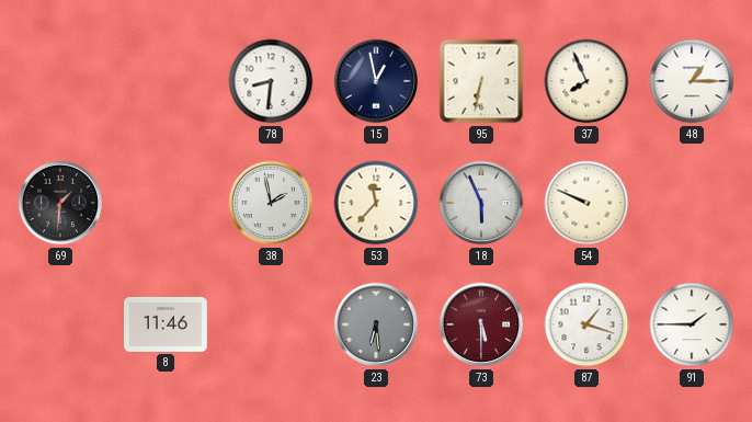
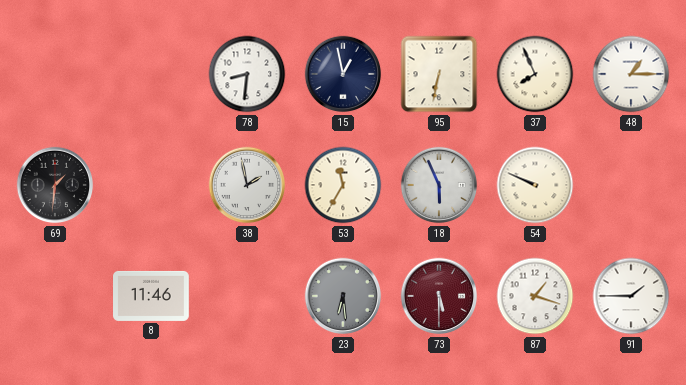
53: 11:37 -> 11:35
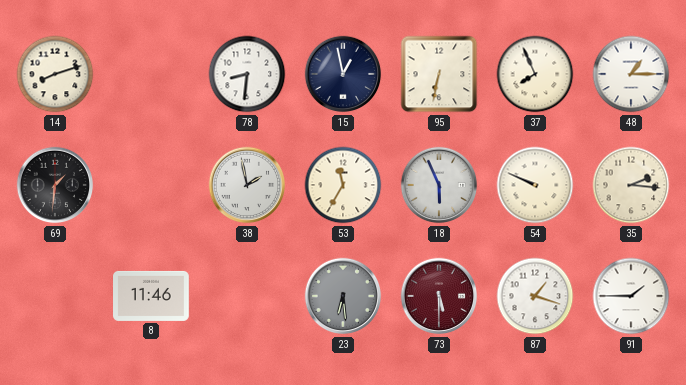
14: none -> 8:12
35: none -> 2:16
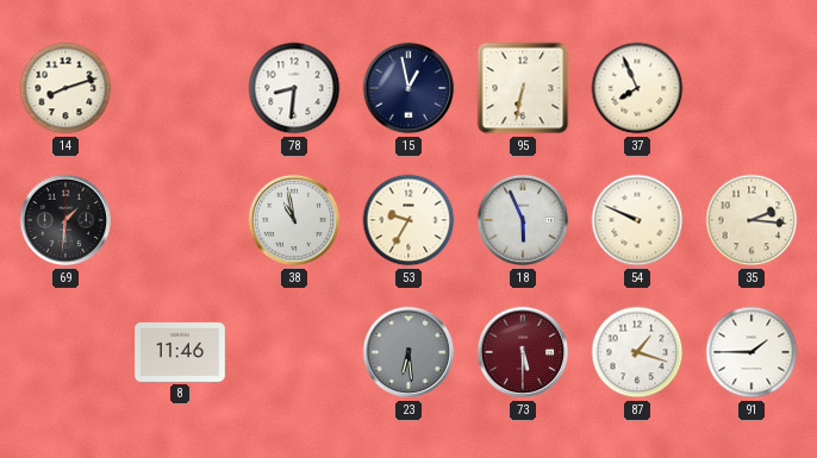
48: 1:15 -> none
38: 1:58 -> 10:58
53: 11:35 -> 9:35
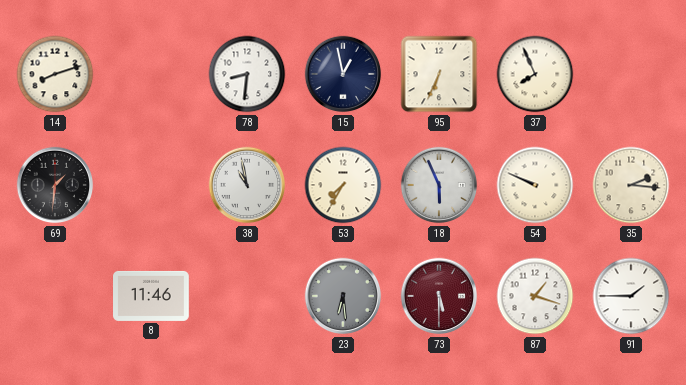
95: 6:32 -> 6:34
53: 9:35 -> 7:35
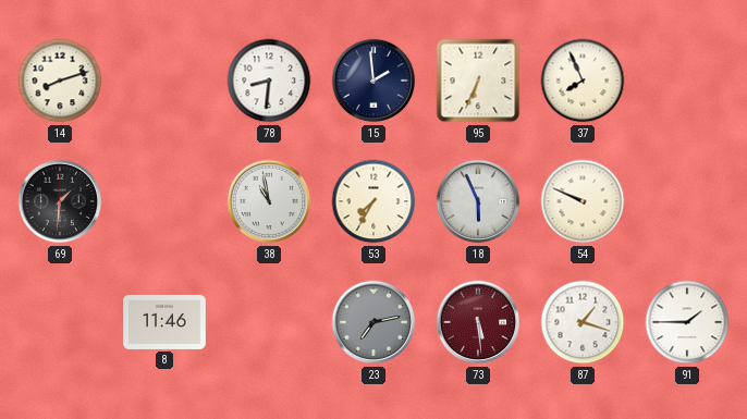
15: 12:58 -> 1:59
35: 2:16 -> none
23: 6:29 -> 7:13
73: 5:30 -> 5:29
